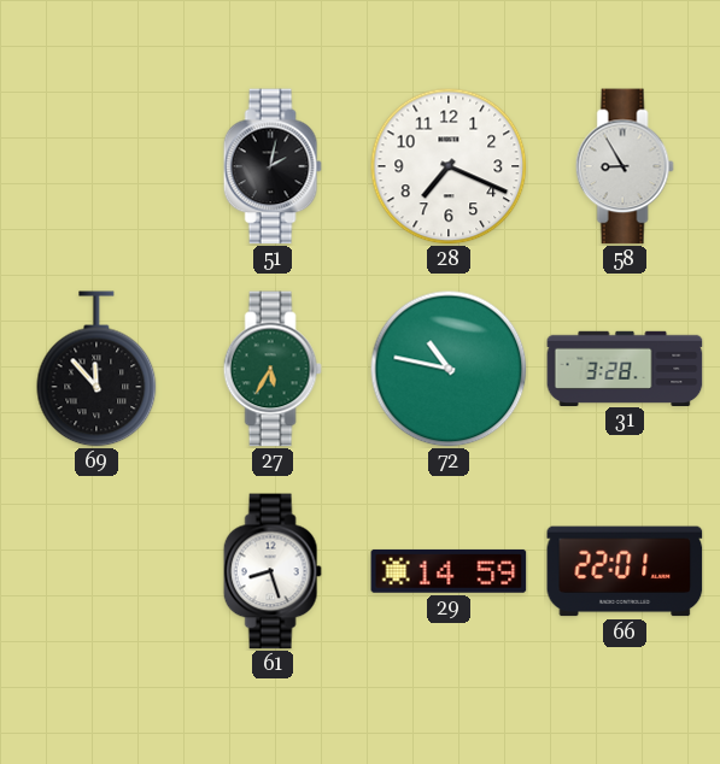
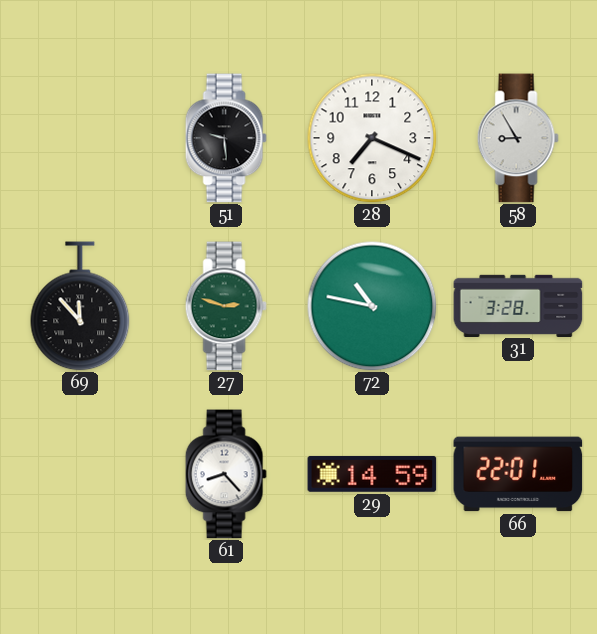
51: 2:02 -> 9:29
27: 5:35 -> 2:48
61: 8:27 -> 8:23
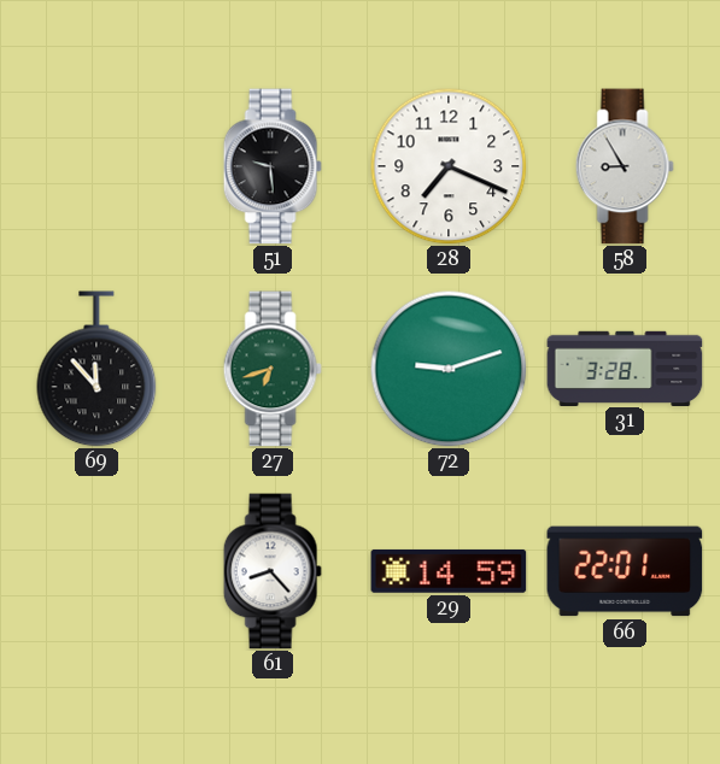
27: 2:48 -> 6:42
72: 10:47 -> 9:12
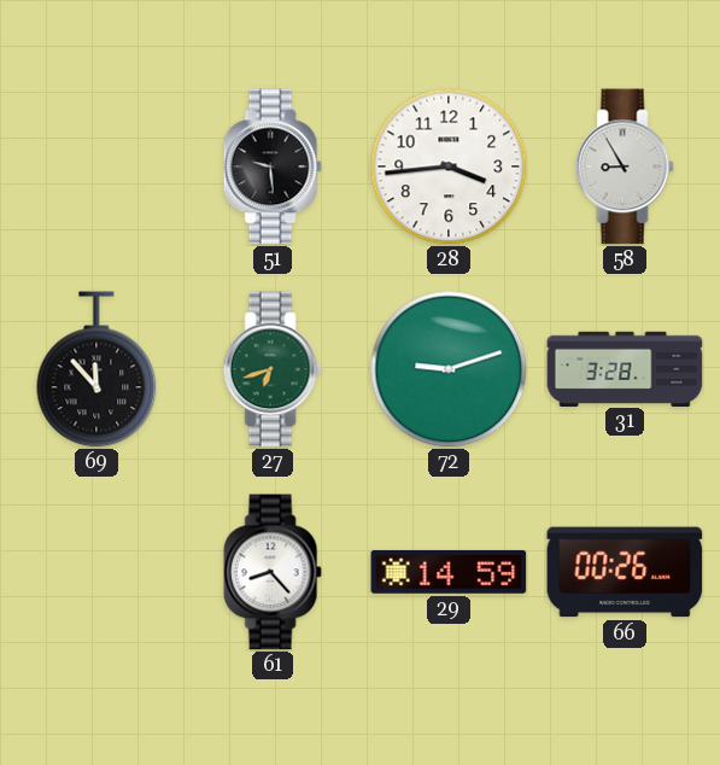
28: 7:19 -> 3:44
66: 22:01 -> 00:26
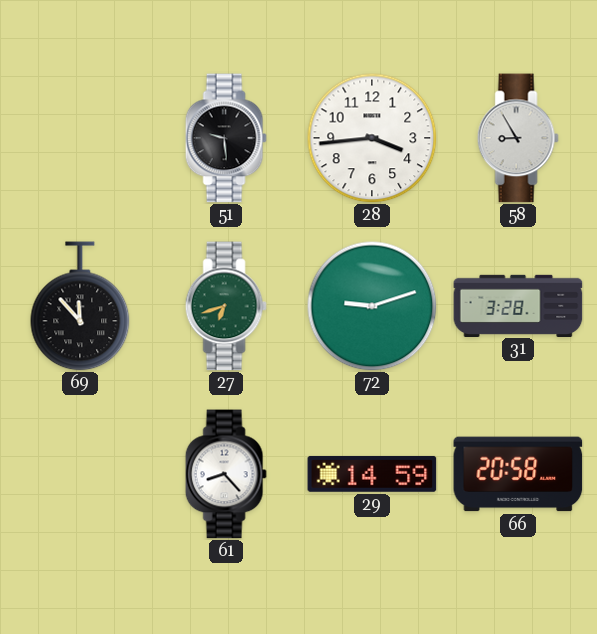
66: 00:26 -> 20:58
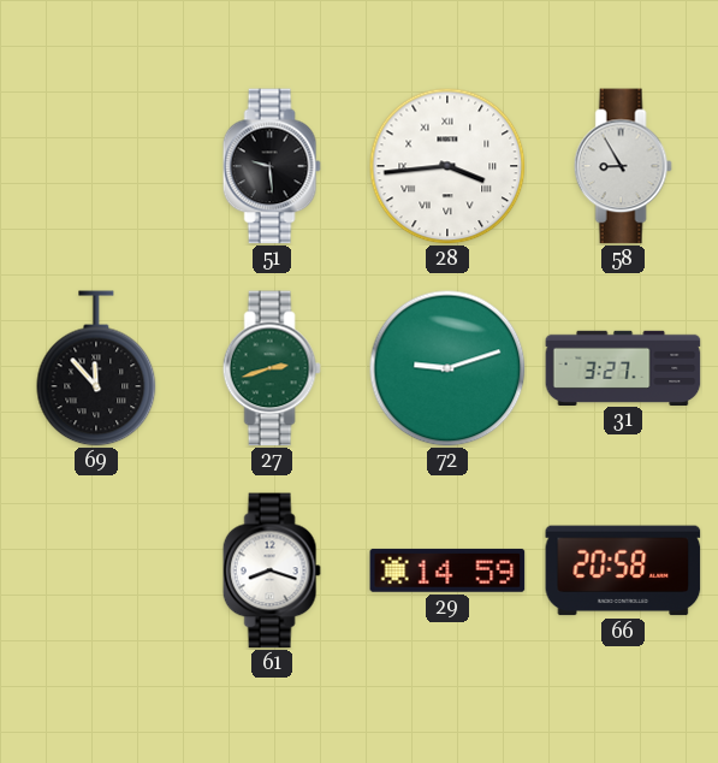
28 numerals: Arabic -> Roman
27: 6:42 -> 2:42
31: 3:28 -> 3:27
61: 8:23 -> 8:18
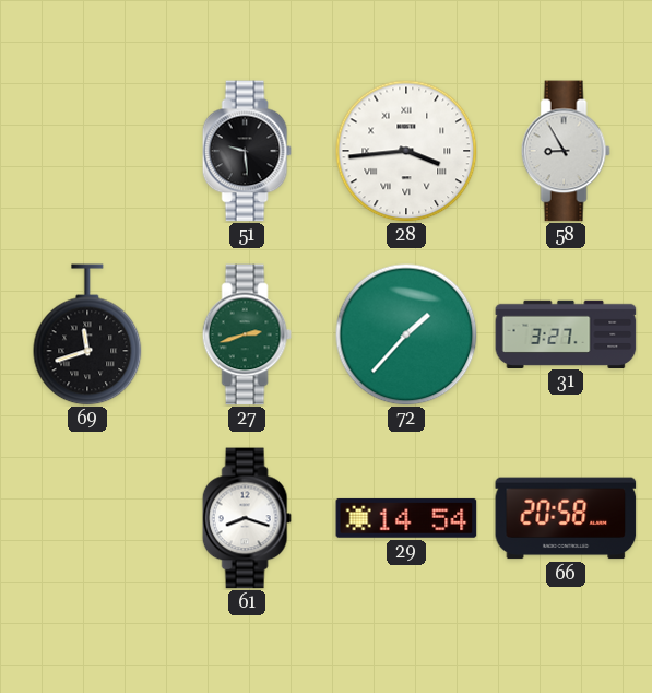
69: 11:53 -> 11:42
72: 9:12 -> 1:37
29: 14:59 -> 14:54
